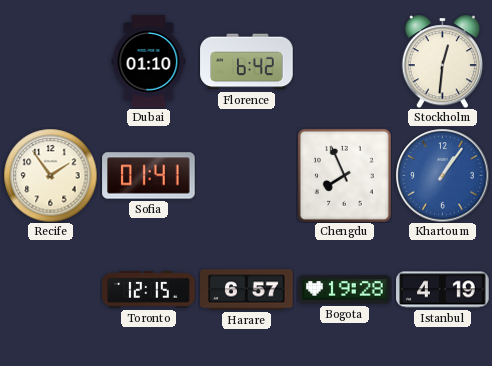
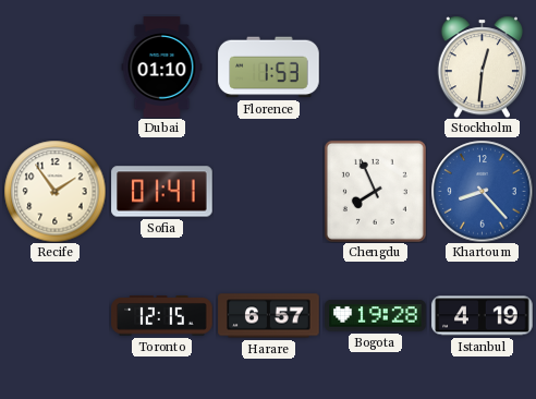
Florence: 6:42 -> 1:53
Khartoum: 1:06 -> 8:23
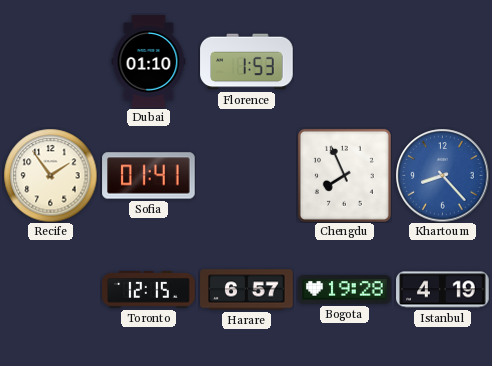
Stockholm: 12:31 -> none
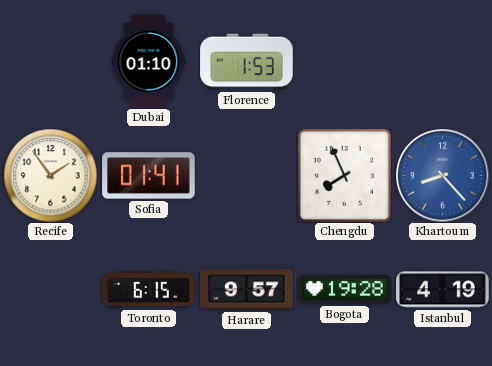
Toronto: 12:15 -> 6:15
Harare: 6:57 -> 9:57
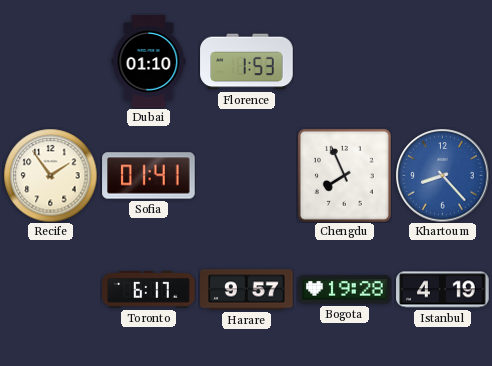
Toronto: 6:15 -> 6:17
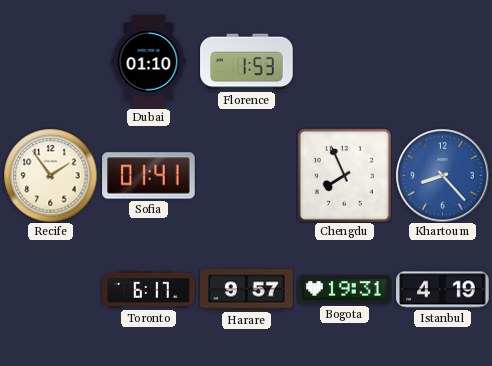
Bogota: 19:28 -> 19:31
